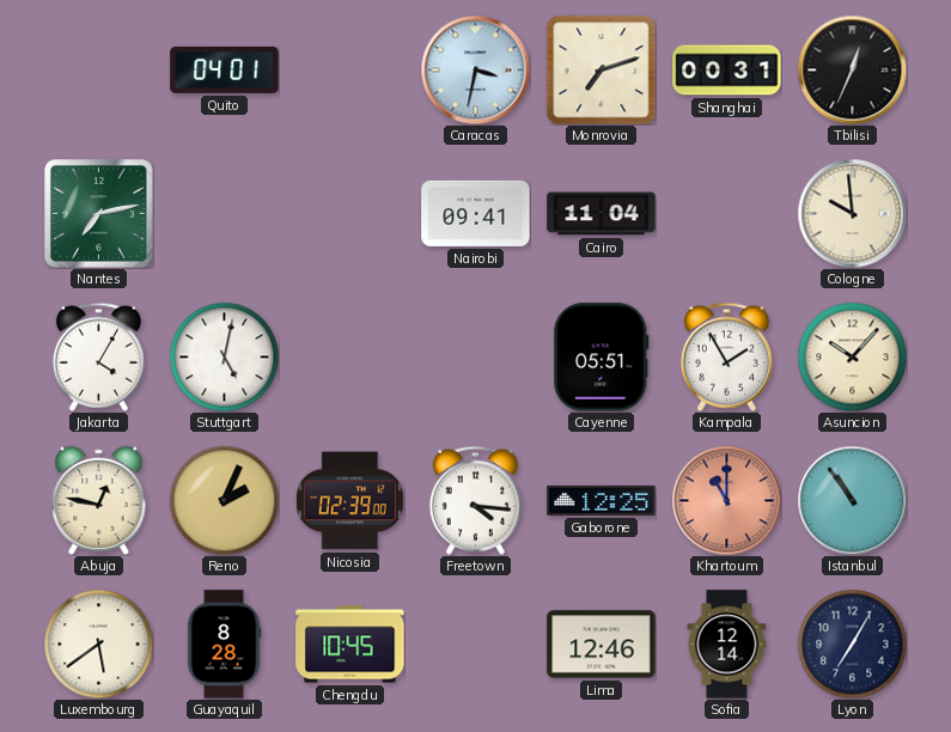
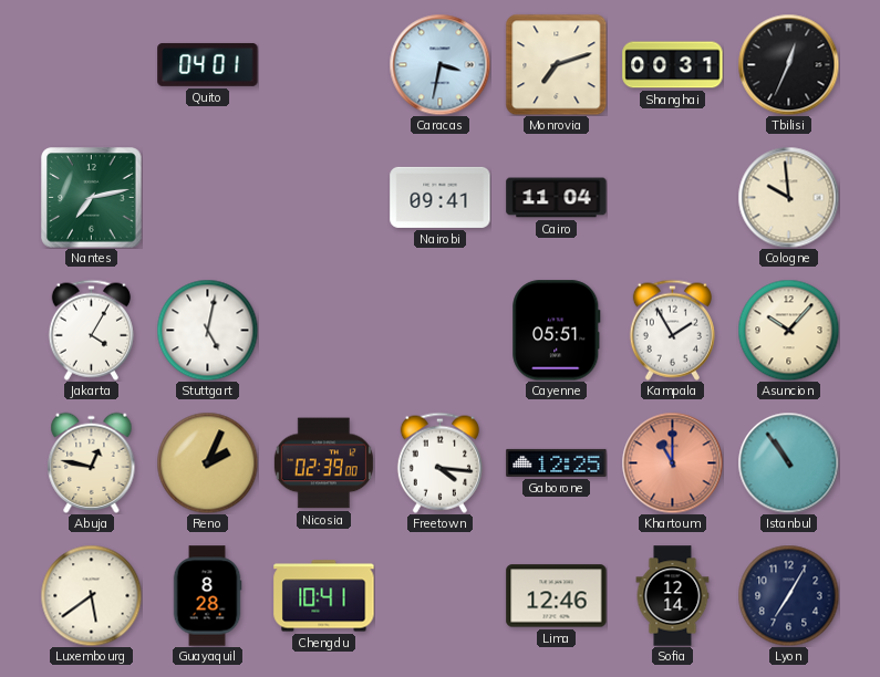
Chengdu: 10:45 -> 10:41
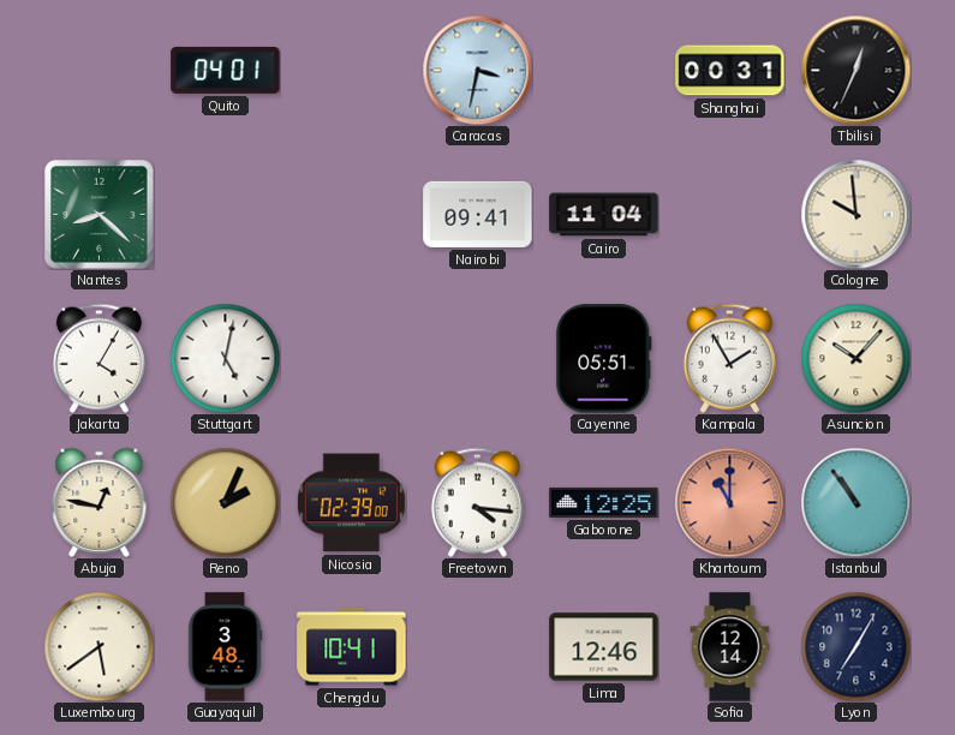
Monrovia: 7:12 -> none
Nantes: 7:13 -> 8:22
Guayaquil: 8:28 -> 3:48
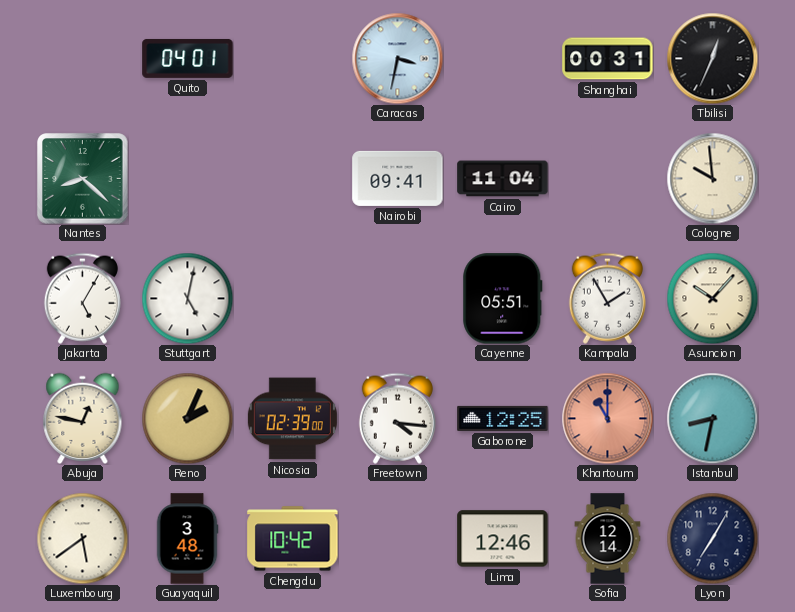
Jakarta: 4:05 -> 5:05
Istanbul: 10:54 -> 8:32
Chengdu: 10:41 -> 10:42
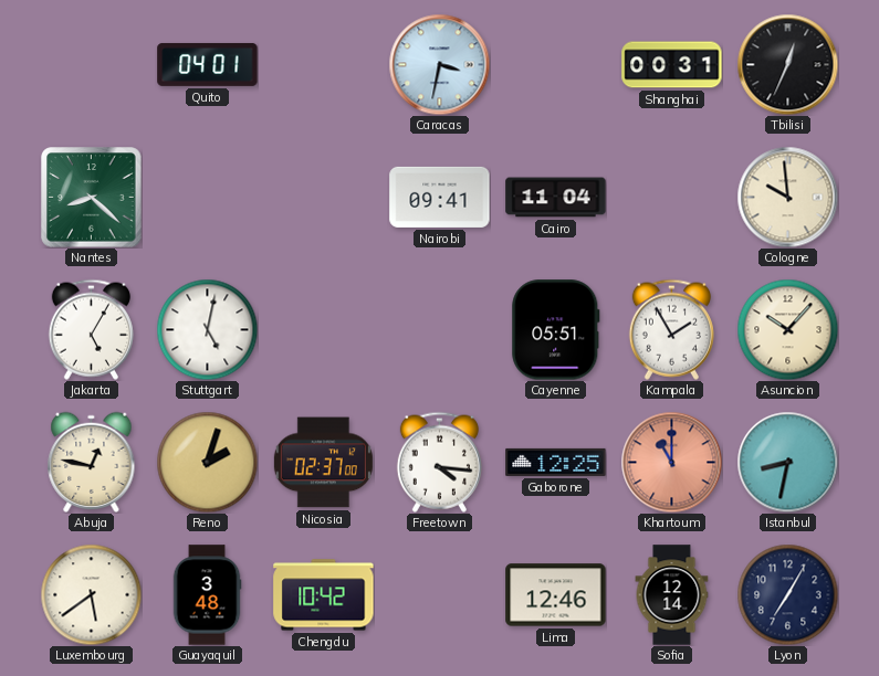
Reno: 2:04 -> 2:03
Nicosia: 02:39 -> 02:37
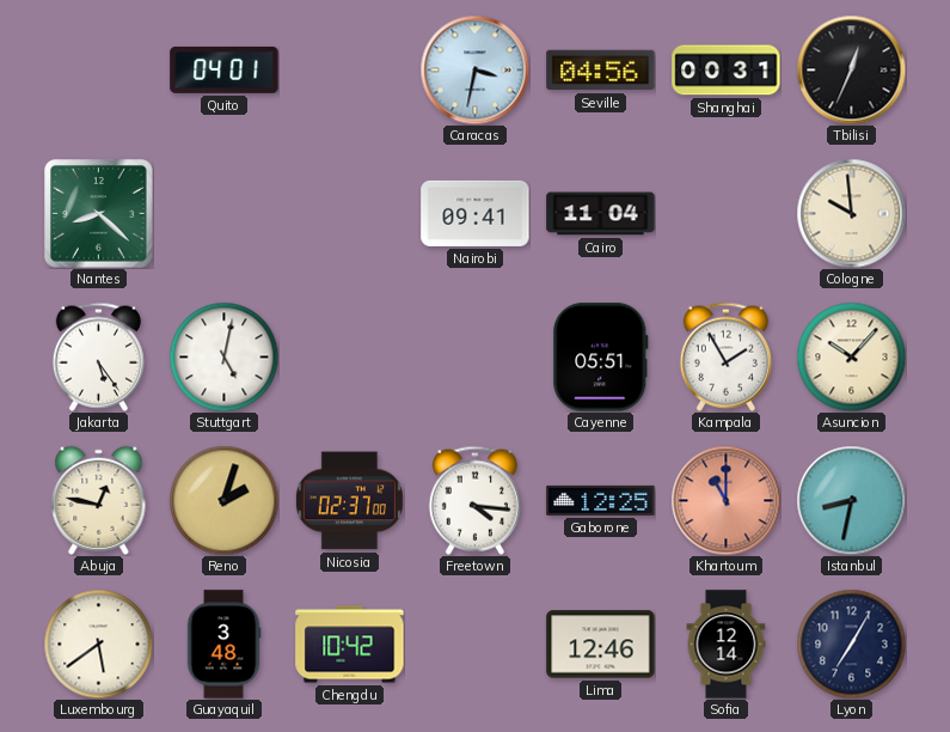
Seville: none -> 04:56
Jakarta: 5:05 -> 5:24
